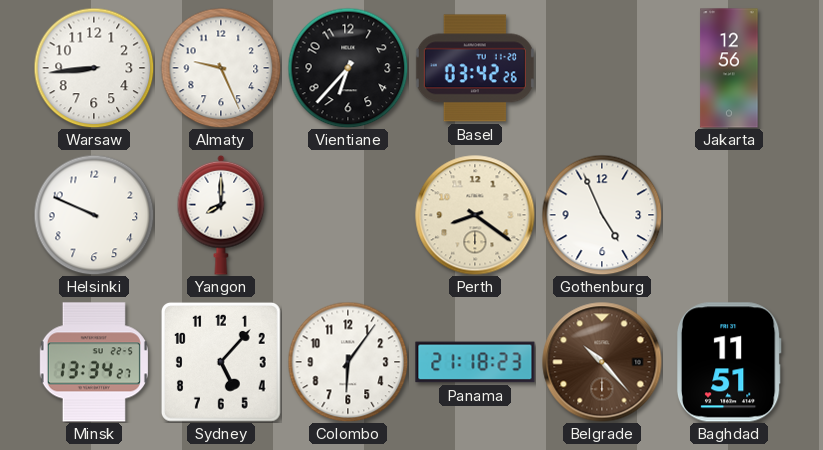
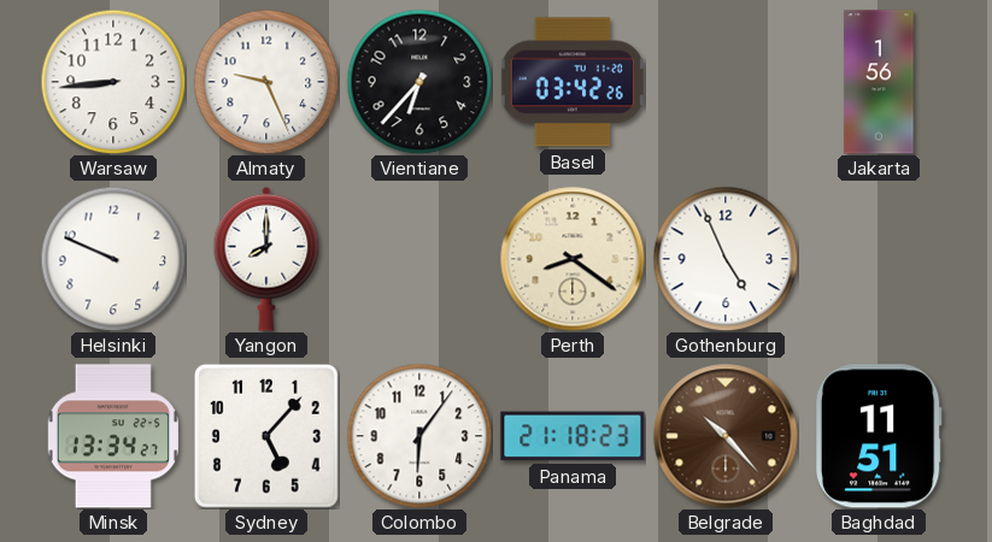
Jakarta: 12:56 -> 1:56
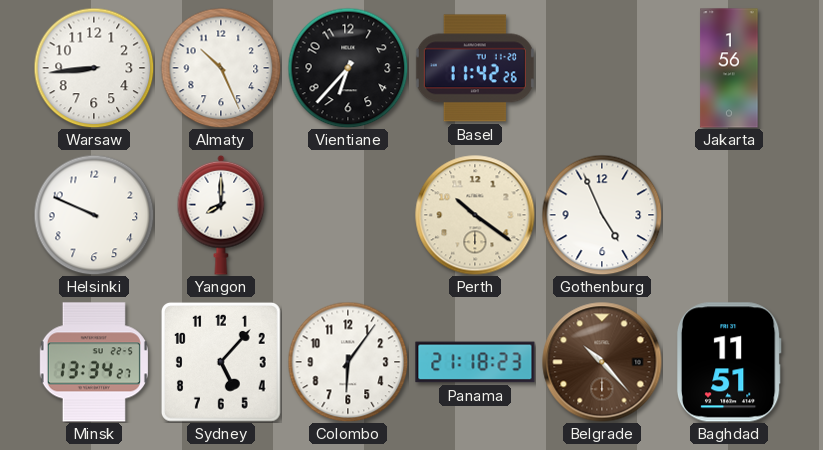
Almaty: 9:26 -> 10:26
Basel: 03:42 -> 11:42
Perth: 8:21 -> 10:21
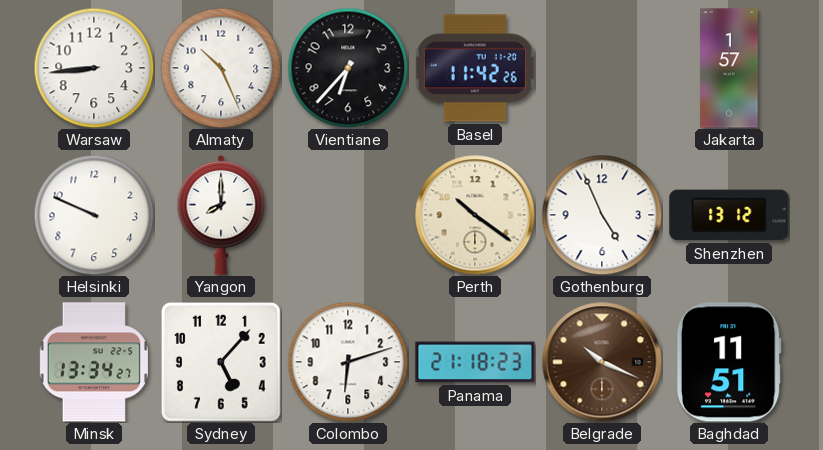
Jakarta: 1:56 -> 1:57
Shenzhen: none -> 13:12
Colombo: 6:06 -> 6:12
Belgrade: 10:23 -> 10:19
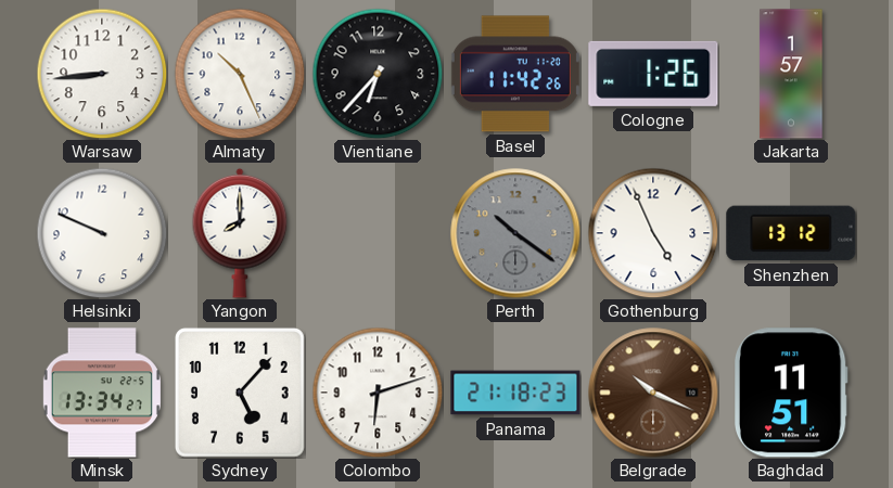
Cologne: none -> 1:26
Perth dial: cream -> grey
